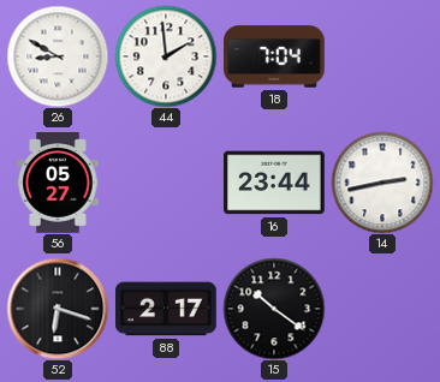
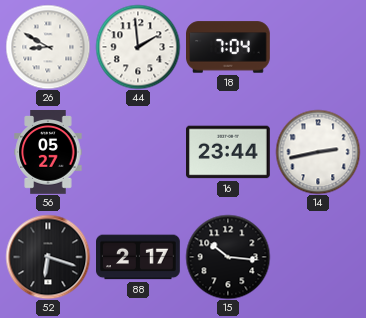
15: 10:21 -> 10:16
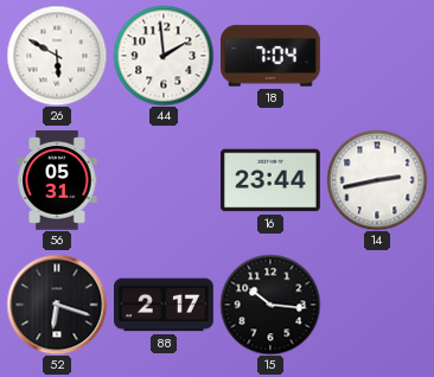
26: 8:50 -> 5:50
56: 05:27 -> 05:31
